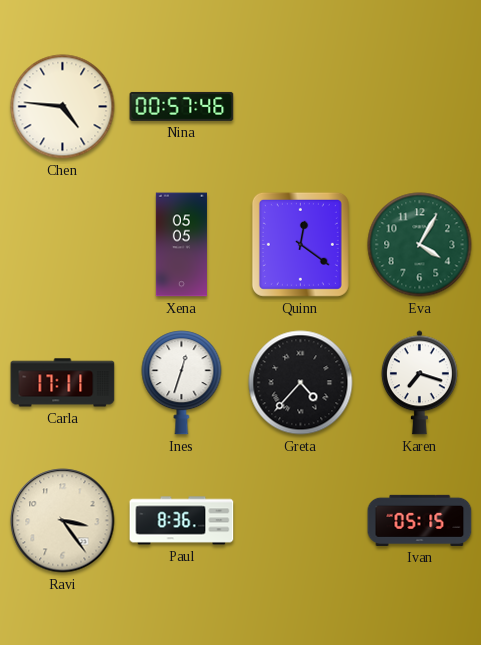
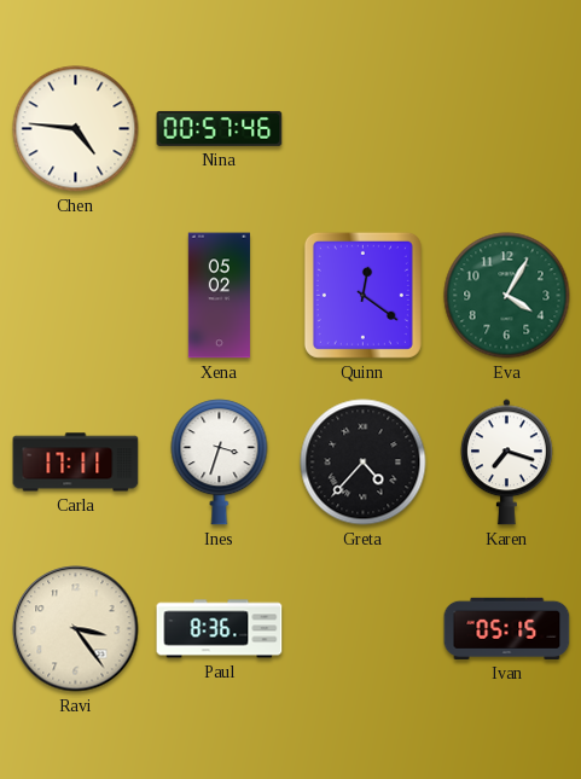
Xena: 05:05 -> 05:02
Ines: 12:33 -> 3:33
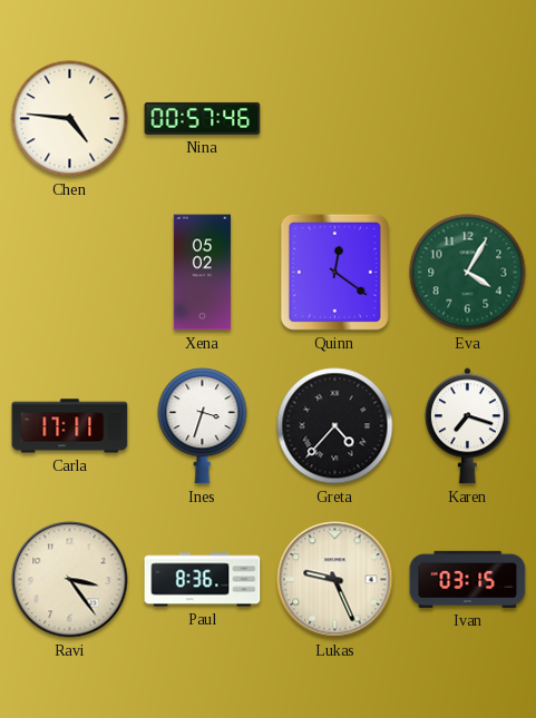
Lukas: none -> 9:26
Ivan: 05:15 -> 03:15
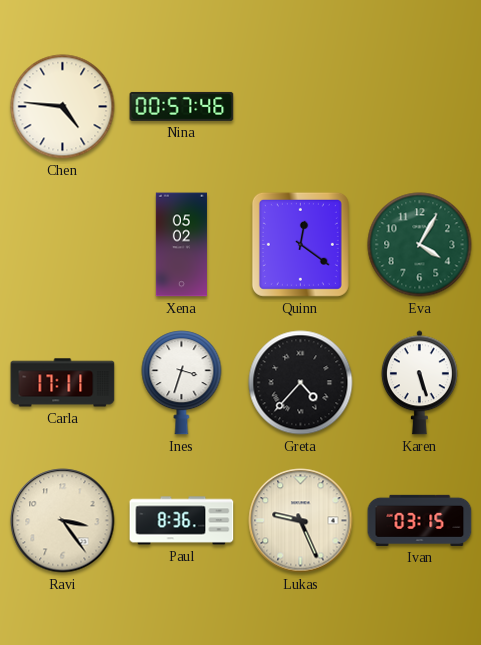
Karen: 7:18 -> 5:27
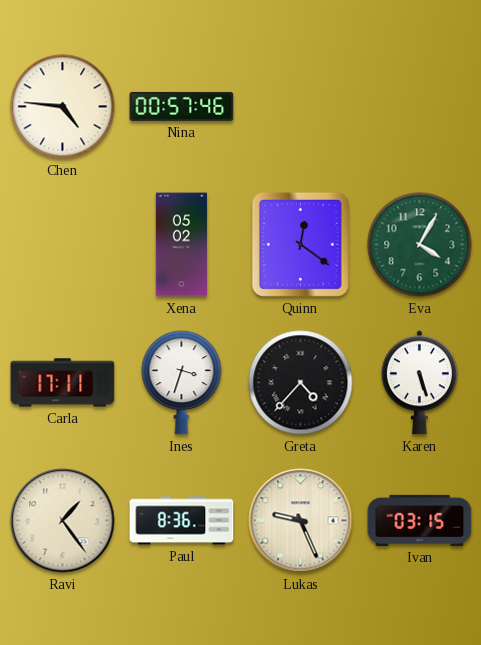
Ravi: 3:24 -> 1:24
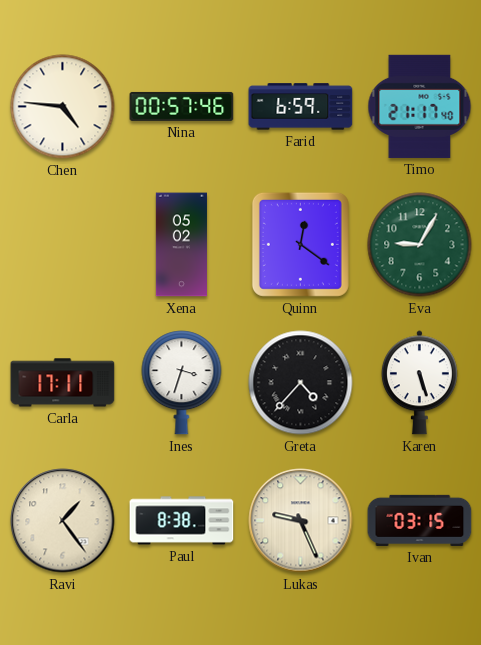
Farid: none -> 6:59
Timo: none -> 21:17
Eva: 4:05 -> 9:05
Paul: 8:36 -> 8:38
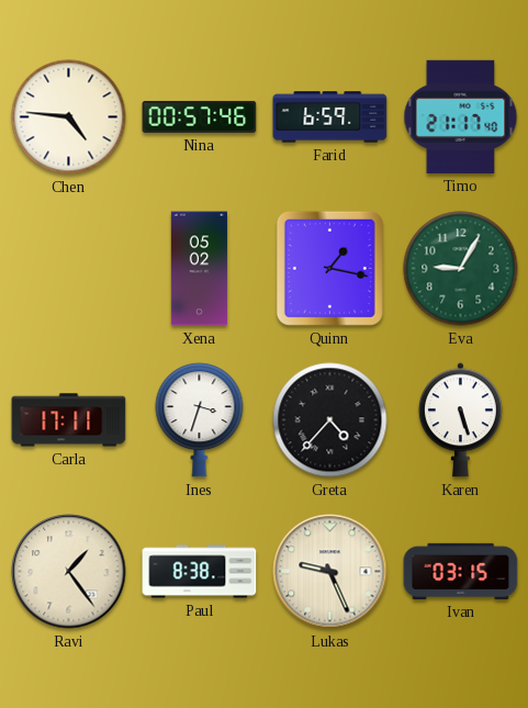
Quinn: 12:21 -> 1:17
